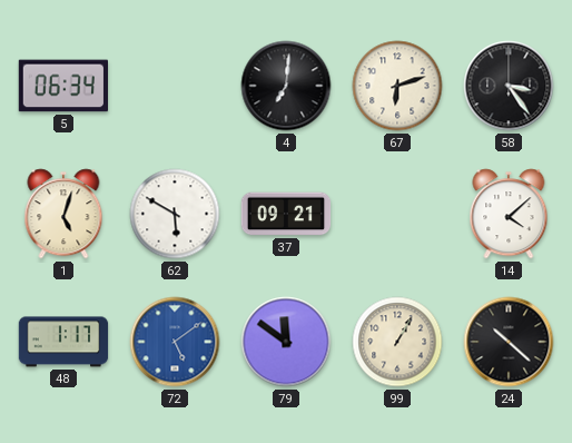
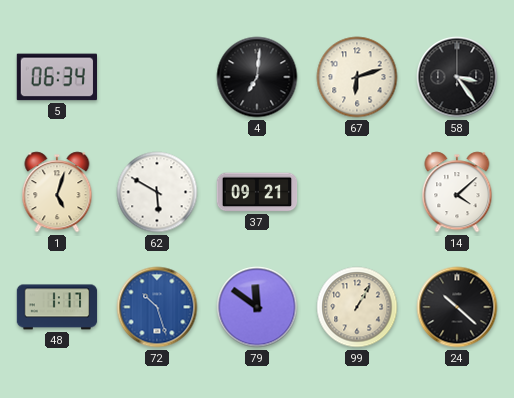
72: 5:09 -> 10:27
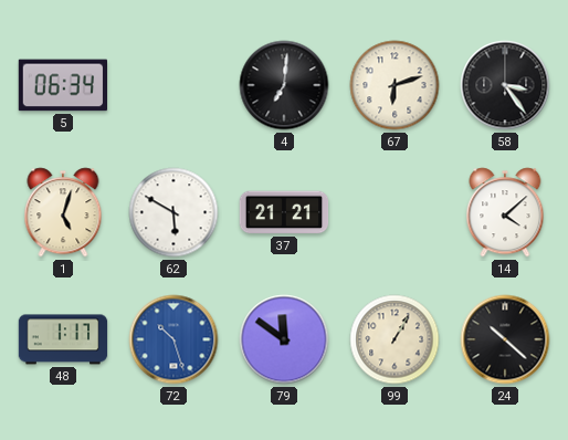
37: 09:21 -> 21:21
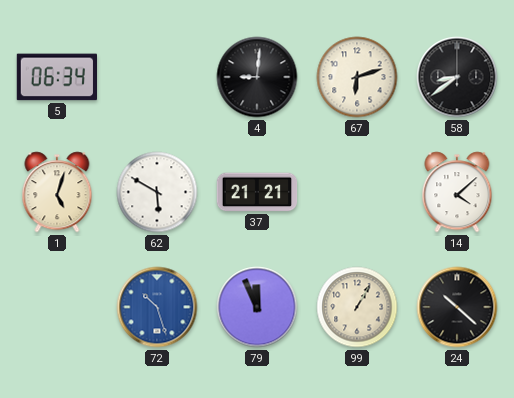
4: 7:01 -> 9:01
58: 3:24 -> 8:39
48: 1:17 -> none
79: 11:51 -> 11:56
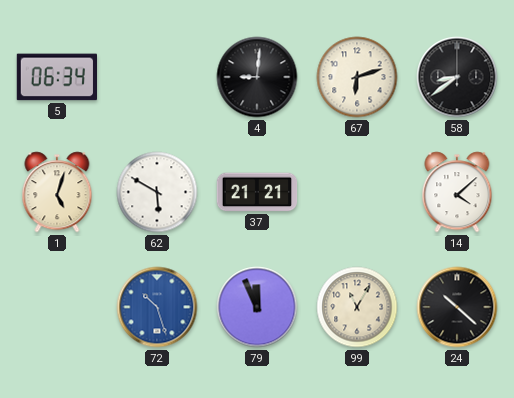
99: 1:05 -> 11:05
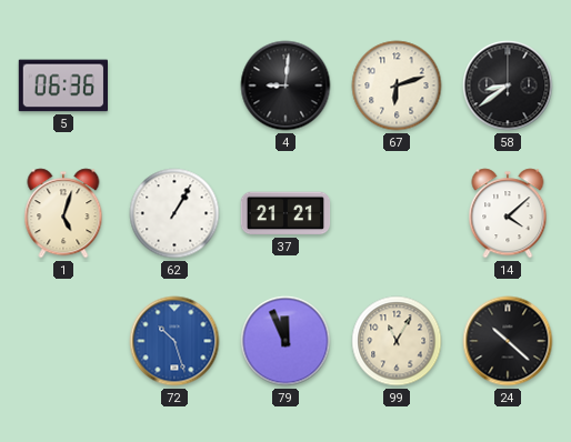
5: 06:34 -> 06:36
62: 5:50 -> 1:05
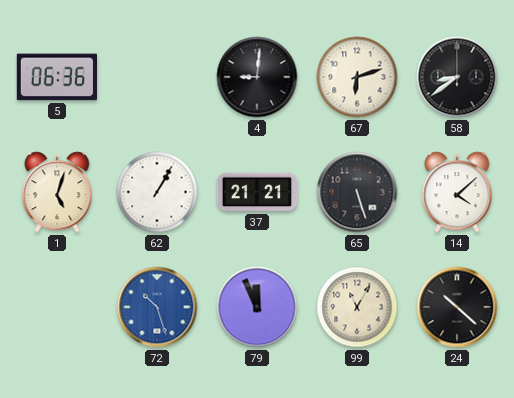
65: none -> 5:27
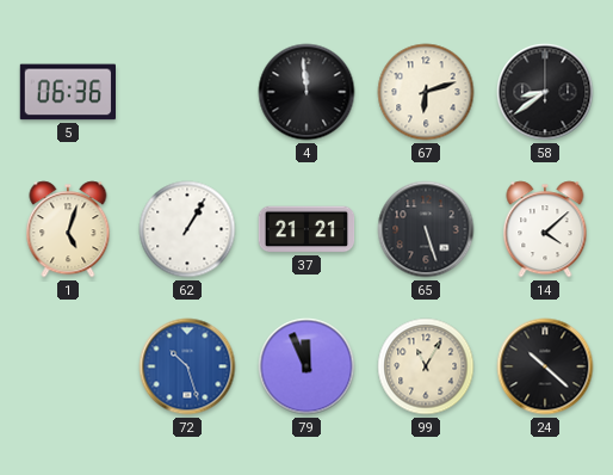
4: 9:01 -> 11:59
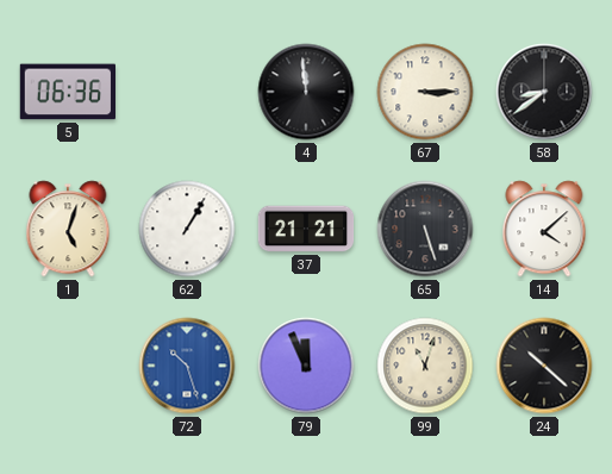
67: 6:12 -> 3:15
99: 11:05 -> 11:03
